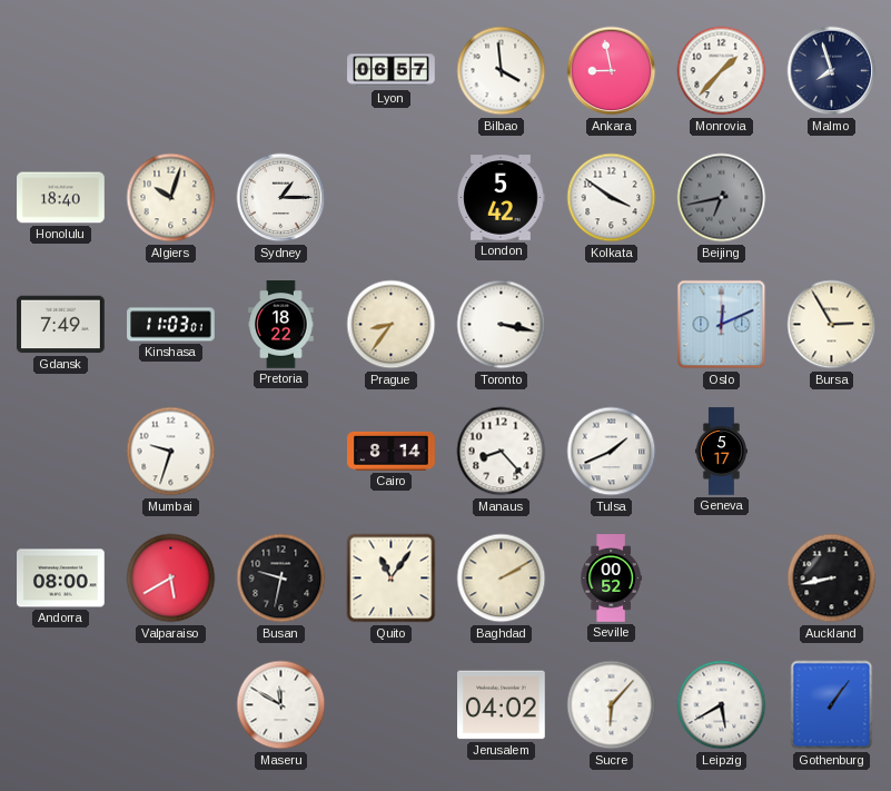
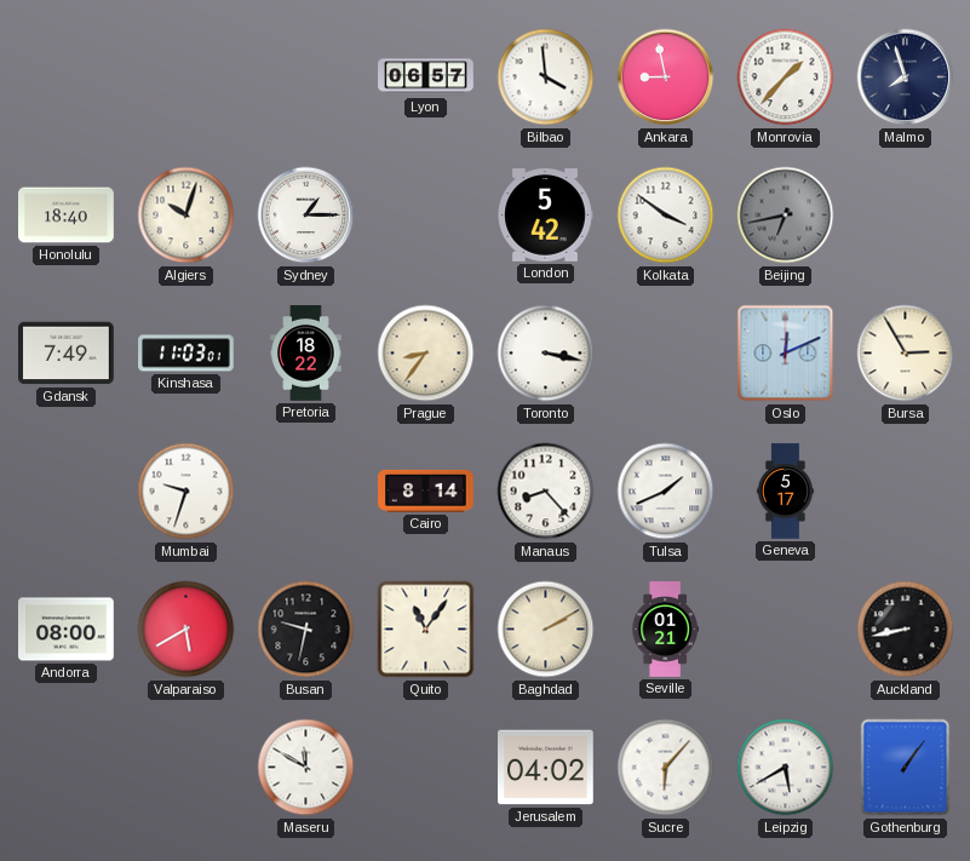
Seville: 00:52 -> 01:21
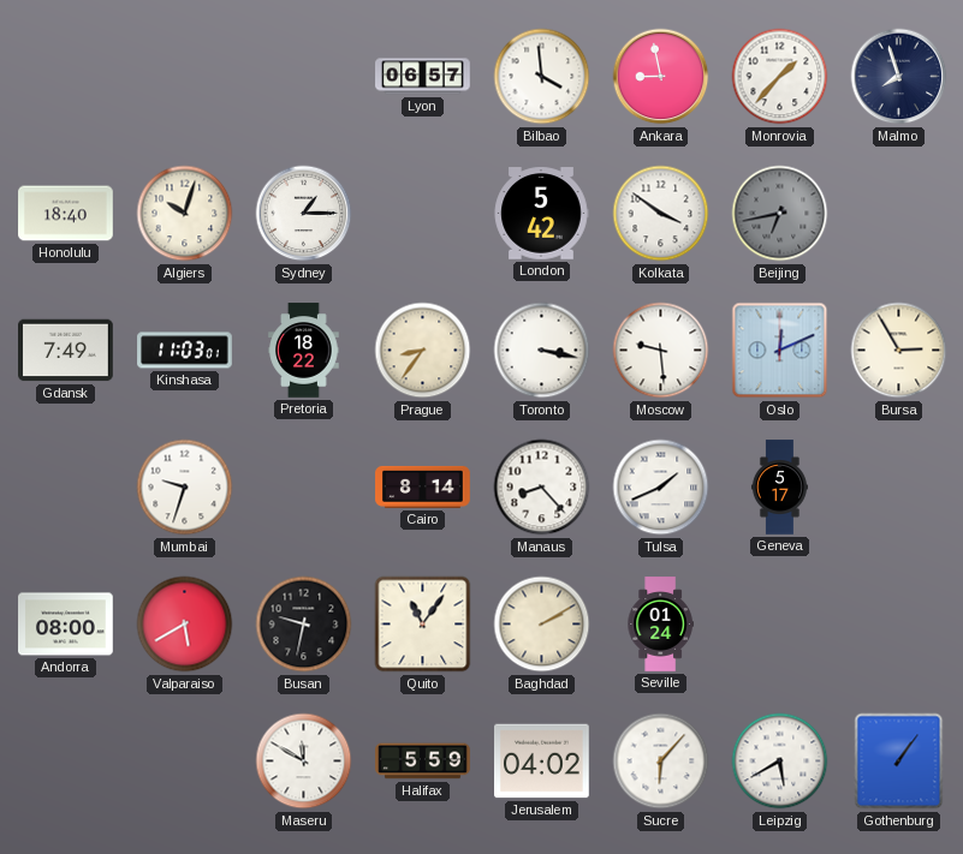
Moscow: none -> 9:29
Seville: 01:21 -> 01:24
Auckland: 8:43 -> none
Halifax: none -> 5:59
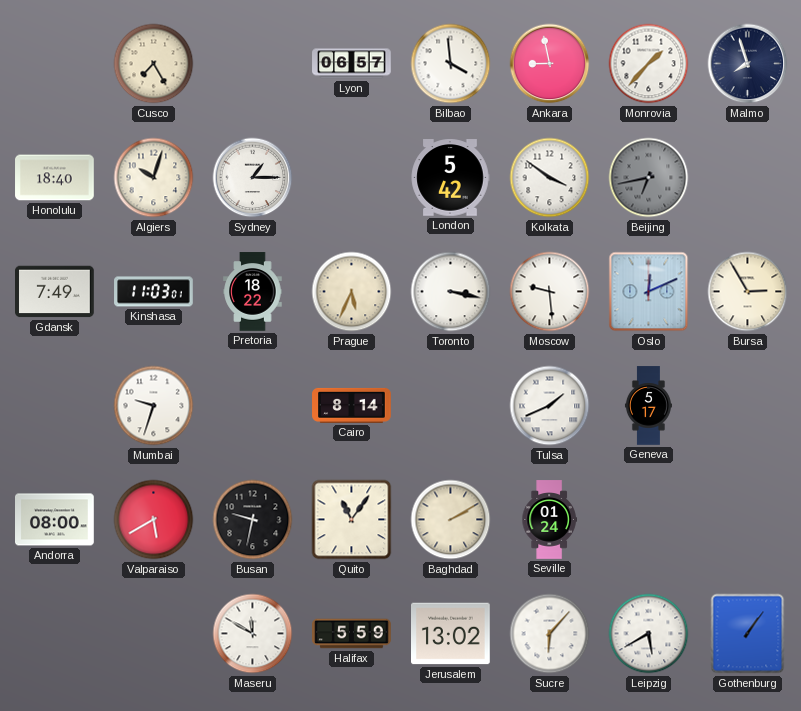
Cusco: none -> 7:25
Prague: 8:36 -> 5:34
Manaus: 8:23 -> none
Jerusalem: 04:02 -> 13:02
